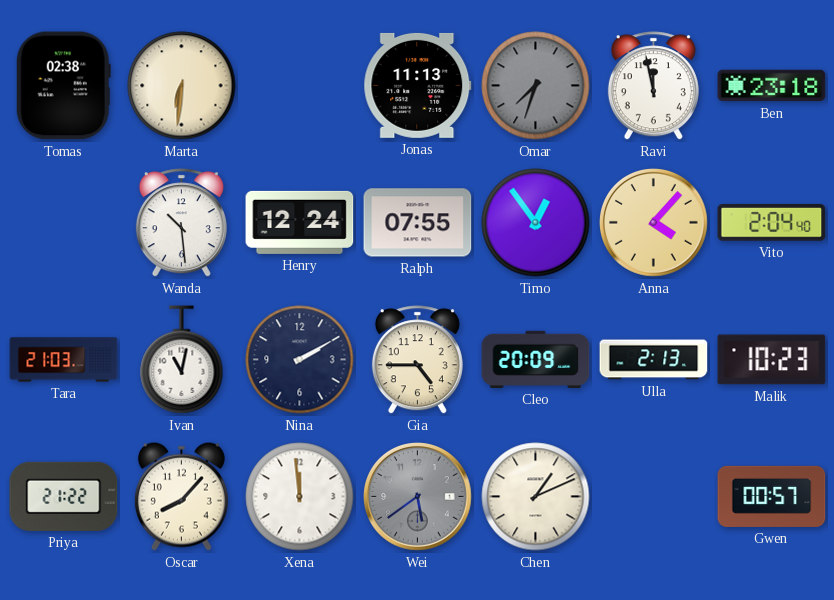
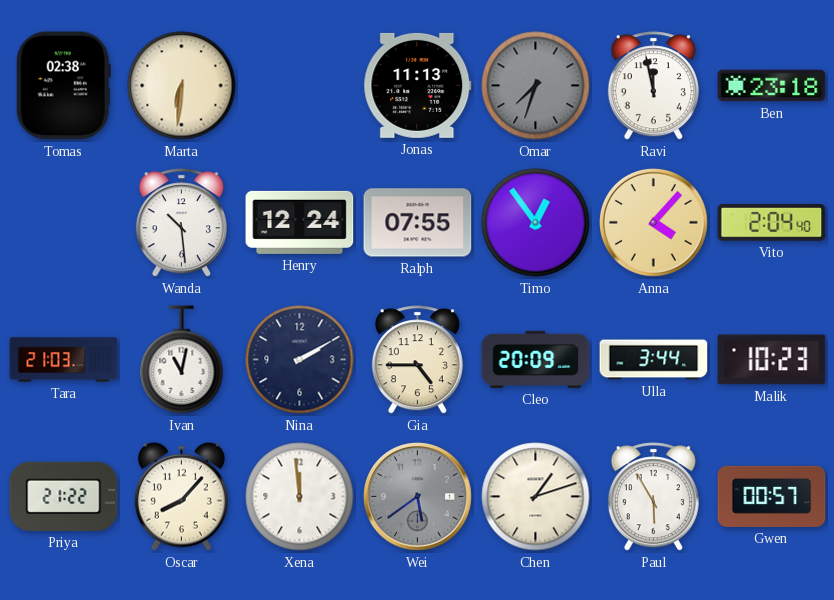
Ulla: 2:13 -> 3:44
Chen: 1:11 -> 1:12
Paul: none -> 5:55
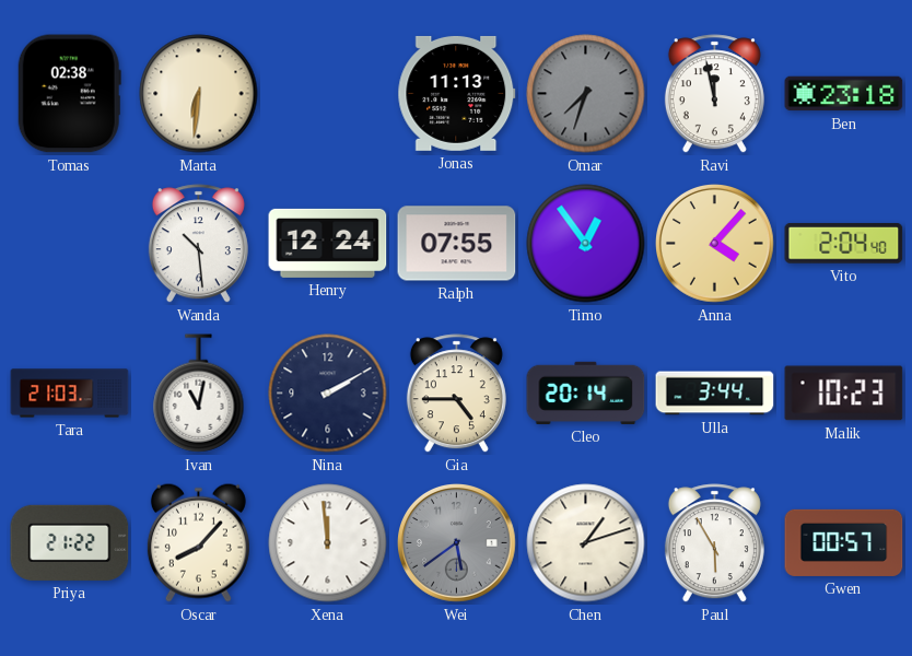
Cleo: 20:09 -> 20:14
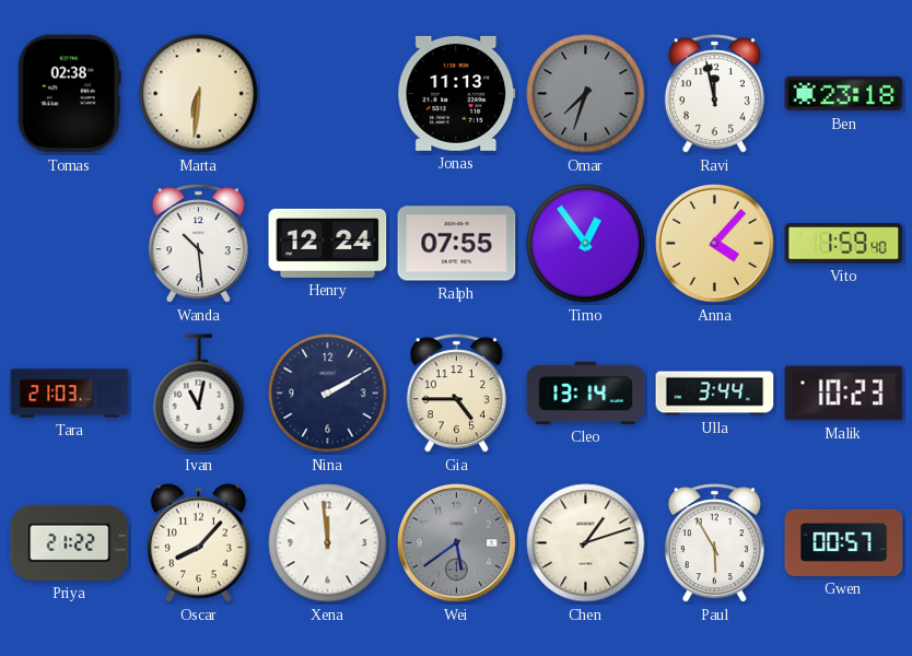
Vito: 2:04 -> 1:59
Cleo: 20:14 -> 13:14
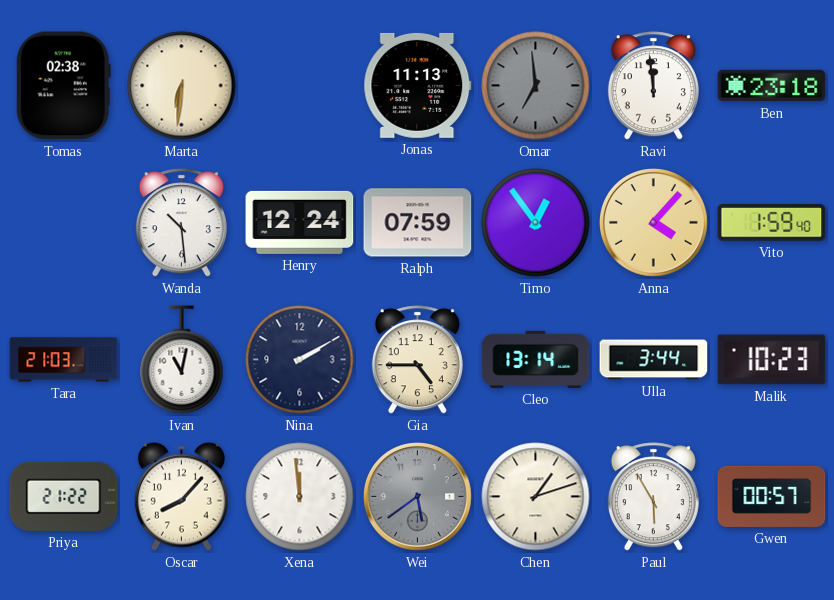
Omar: 7:33 -> 6:59
Ravi: 11:58 -> 11:59
Ralph: 07:55 -> 07:59
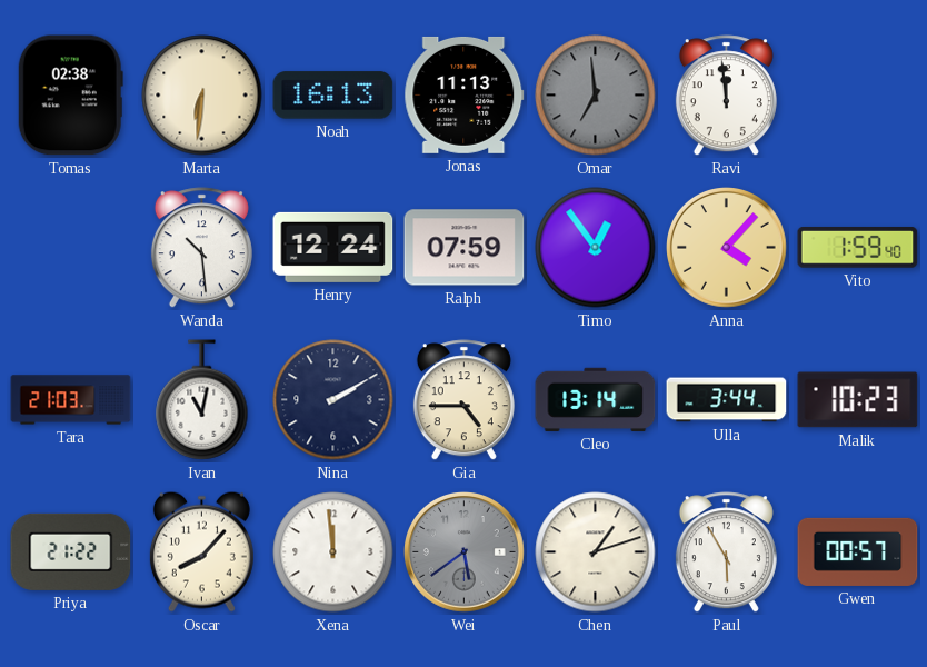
Noah: none -> 16:13
Ben: 23:18 -> none
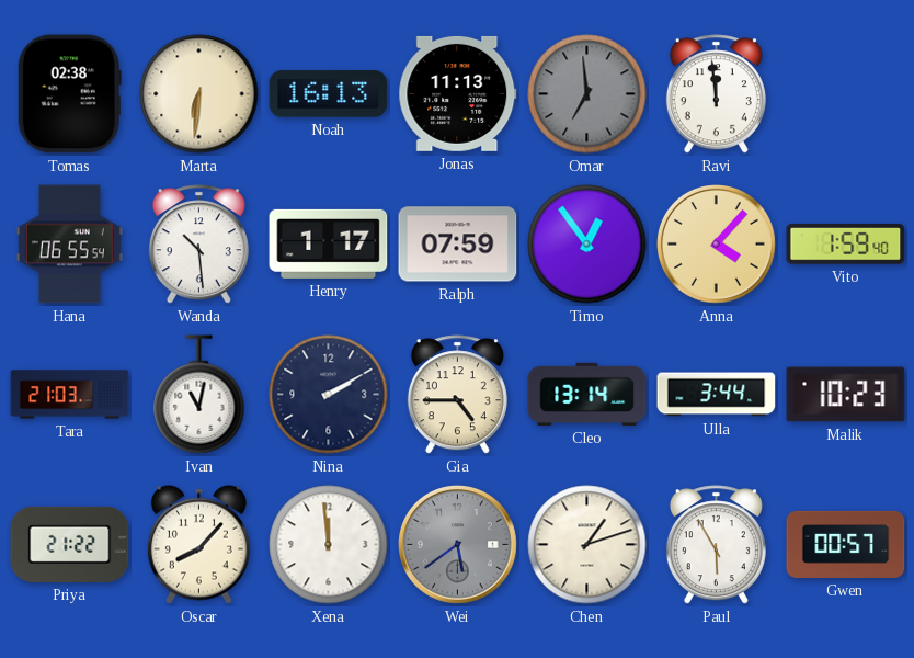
Hana: none -> 06:55
Henry: 12:24 -> 1:17
